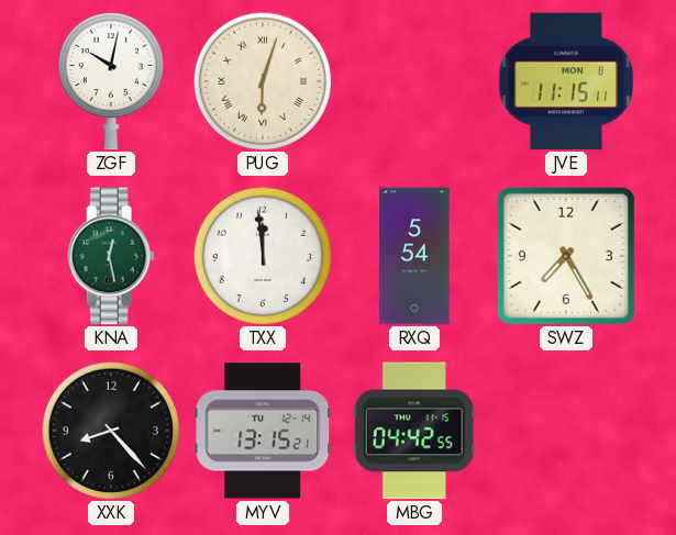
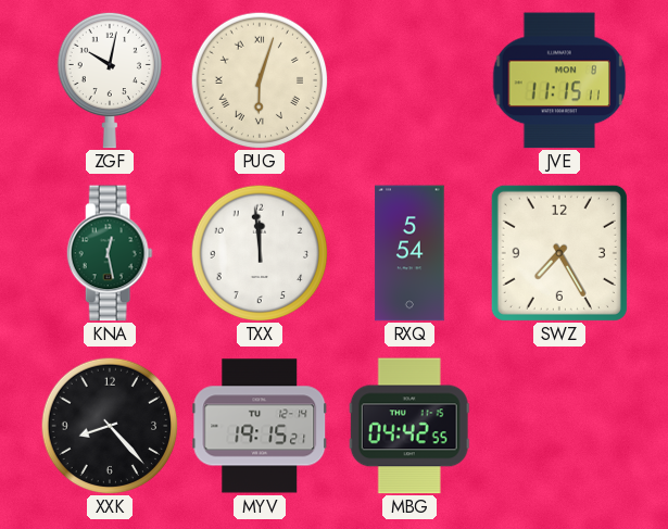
MYV: 13:15 -> 19:15
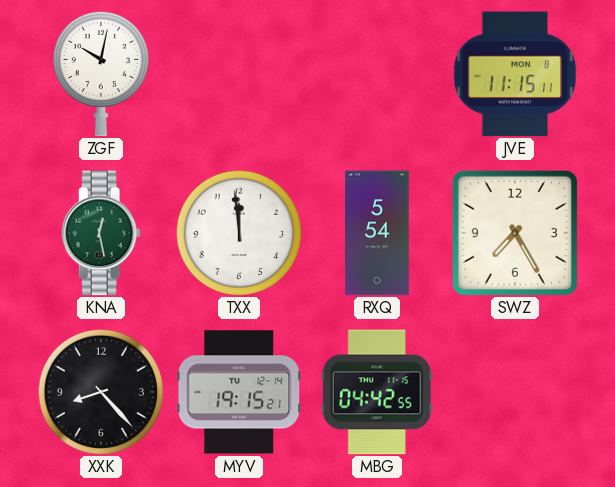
PUG: 6:03 -> none
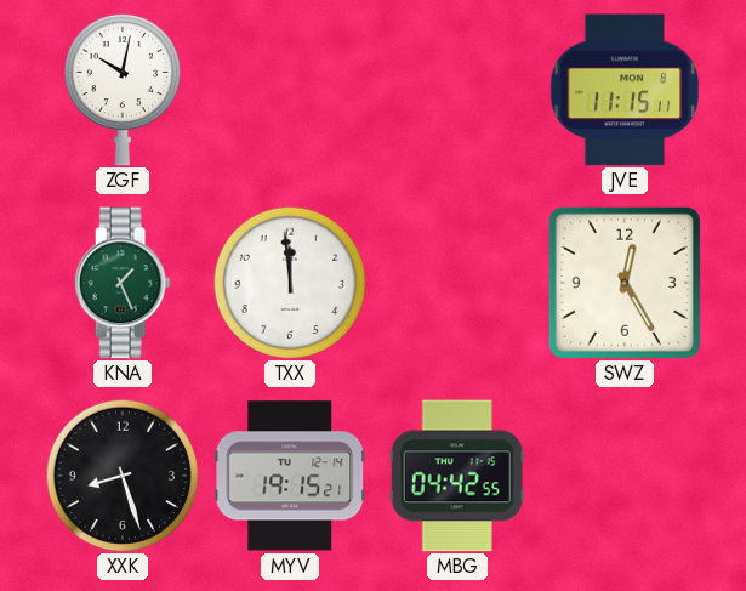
KNA: 12:28 -> 1:26
RXQ: 5:54 -> none
SWZ: 7:25 -> 12:25
XXK: 8:23 -> 8:27
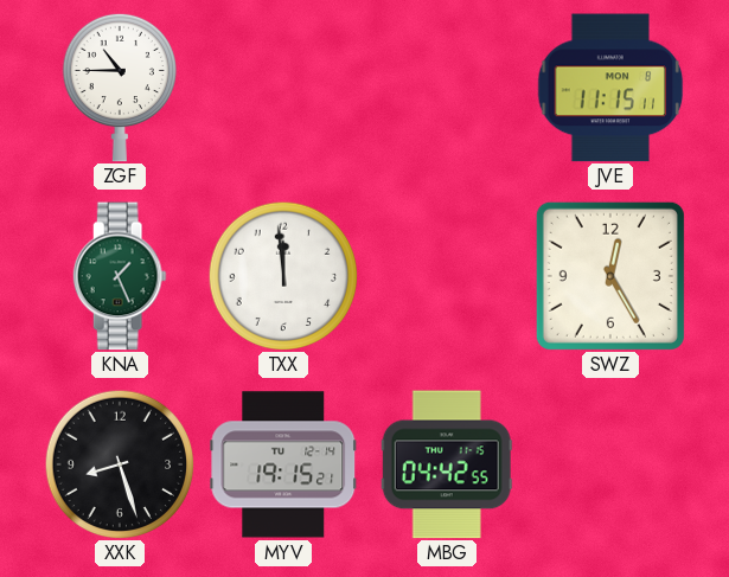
ZGF: 10:02 -> 10:45
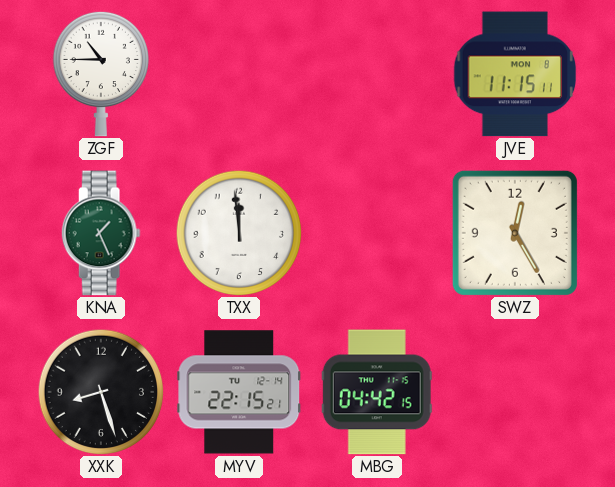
MYV: 19:15 -> 22:15
MBG: 04:42:55 -> 04:42:15
